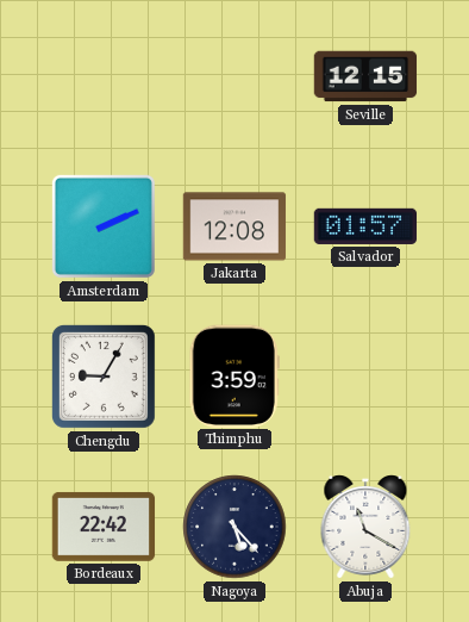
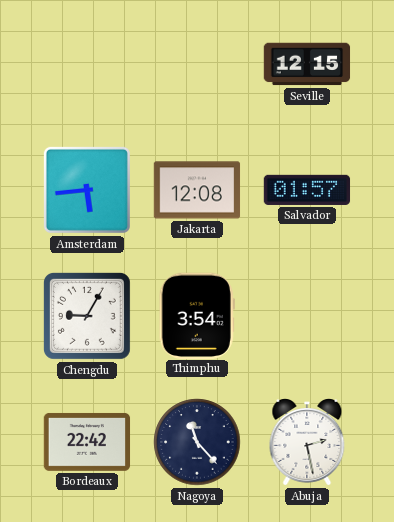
Amsterdam: 2:11 -> 5:44
Thimphu: 3:59 -> 3:54
Nagoya: 5:23 -> 11:23
Abuja: 11:20 -> 2:28
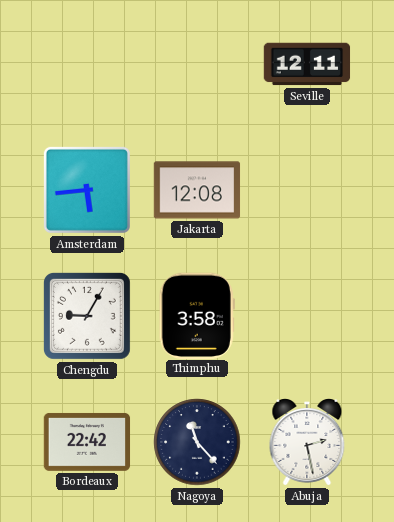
Seville: 12:15 -> 12:11
Salvador: 01:57 -> none
Thimphu: 3:54 -> 3:58
